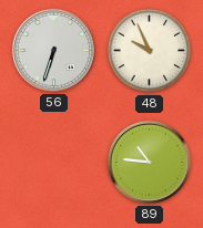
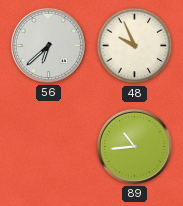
56: 6:33 -> 6:38
89: 10:46 -> 10:44
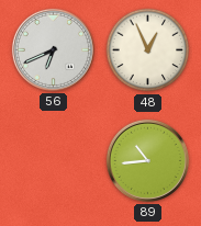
56: 6:38 -> 6:41
48: 9:56 -> 12:56
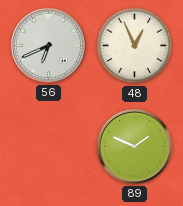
89: 10:44 -> 1:49
